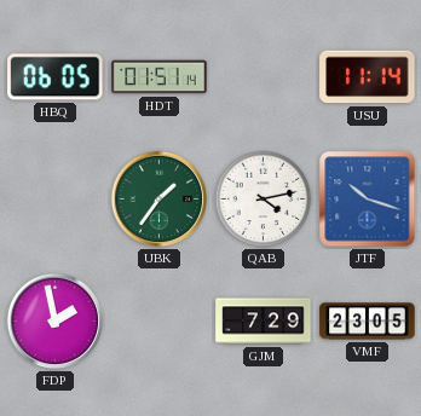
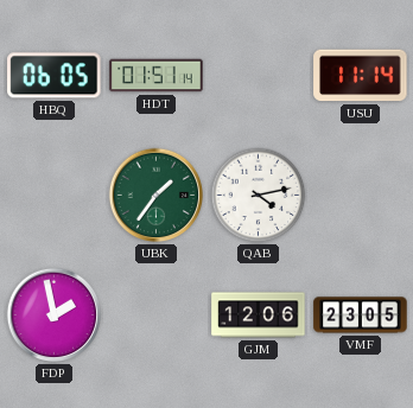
JTF: 10:18 -> none
GJM: 7:29 -> 12:06
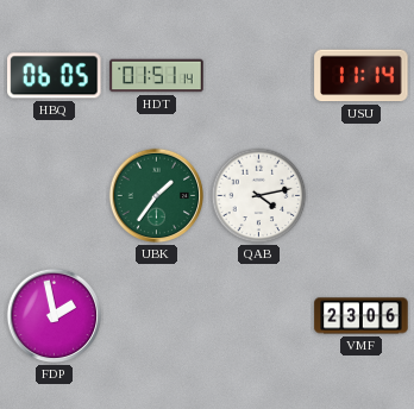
GJM: 12:06 -> none
VMF: 23:05 -> 23:06
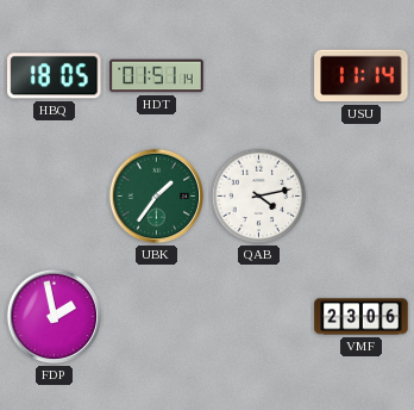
HBQ: 06:05 -> 18:05
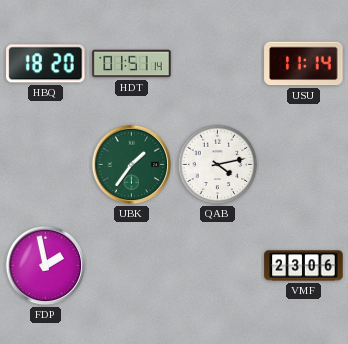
HBQ: 18:05 -> 18:20
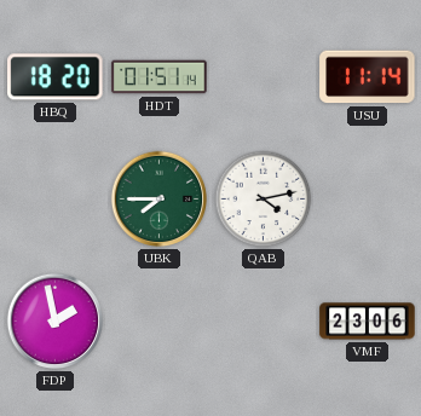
UBK: 1:36 -> 7:45
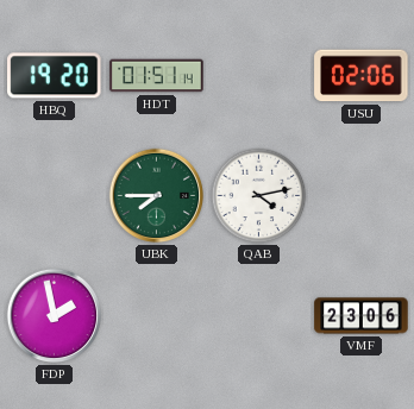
HBQ: 18:20 -> 19:20
USU: 11:14 -> 02:06
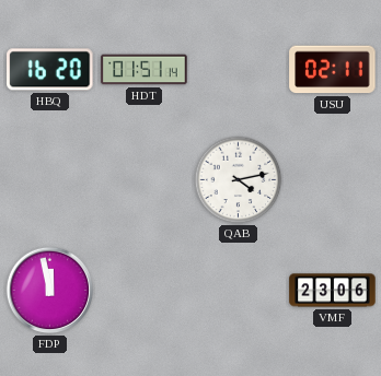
HBQ: 19:20 -> 16:20
USU: 02:06 -> 02:11
UBK: 7:45 -> none
FDP: 1:58 -> 11:58
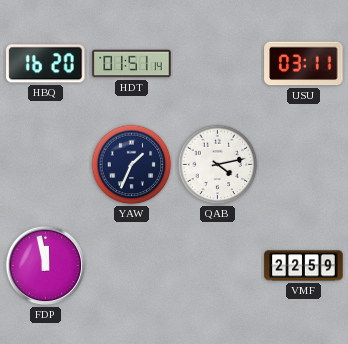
USU: 02:11 -> 03:11
YAW: none -> 1:34
VMF: 23:06 -> 22:59
